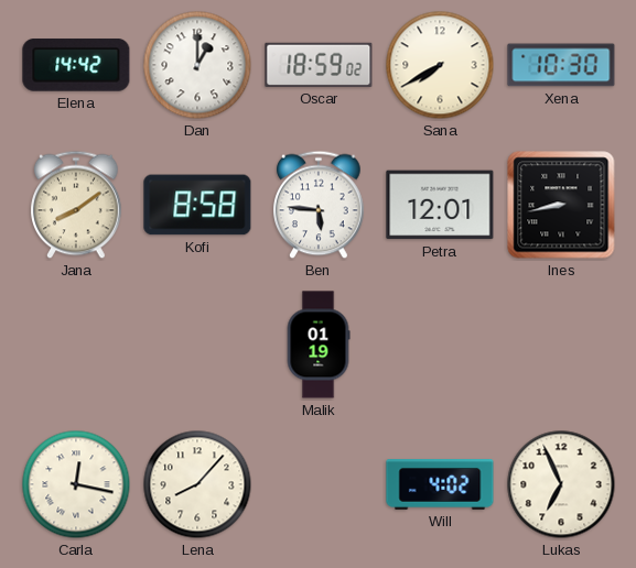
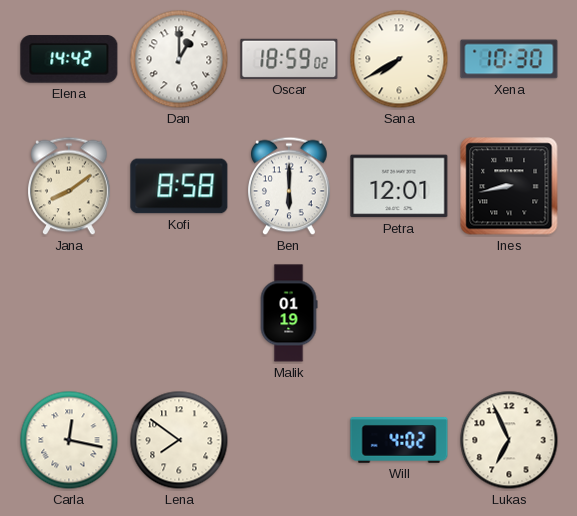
Ben: 5:46 -> 6:00
Lena: 8:07 -> 7:51
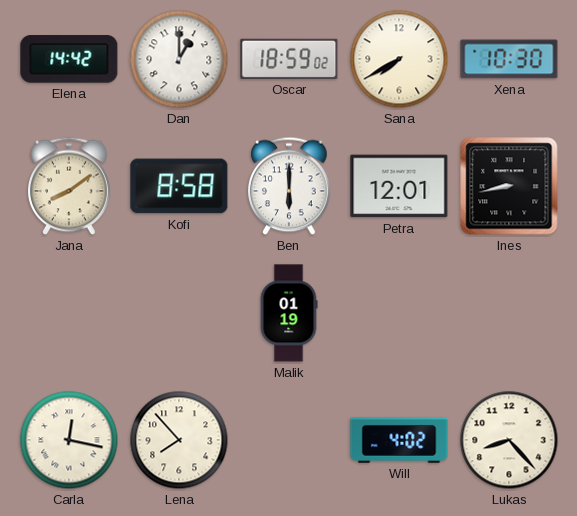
Lena: 7:51 -> 7:53
Lukas: 6:56 -> 8:23
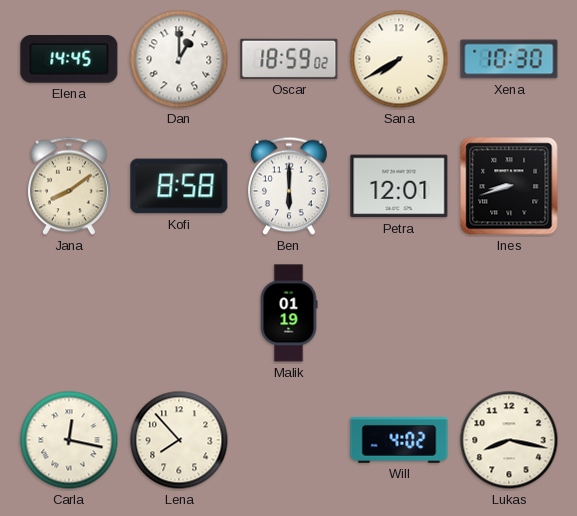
Elena: 14:42 -> 14:45
Ines: 8:43 -> 8:42
Lukas: 8:23 -> 8:17
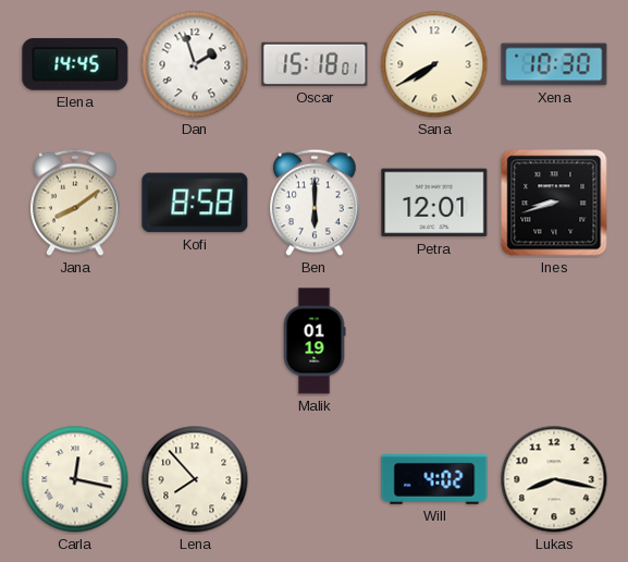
Dan: 1:00 -> 1:57
Oscar: 18:59 -> 15:18
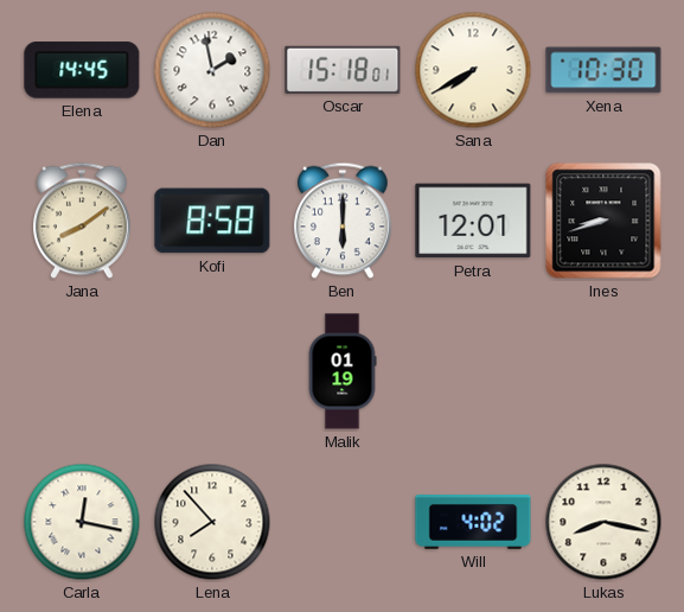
Dan: 1:57 -> 1:58
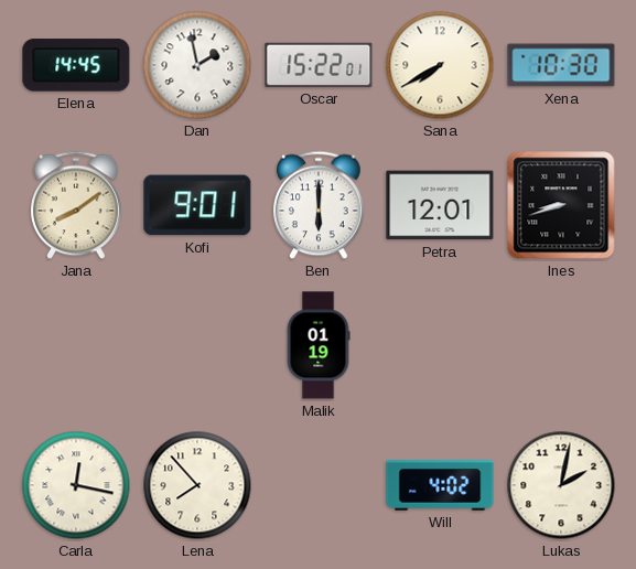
Oscar: 15:18 -> 15:22
Kofi: 8:58 -> 9:01
Lukas: 8:17 -> 2:02
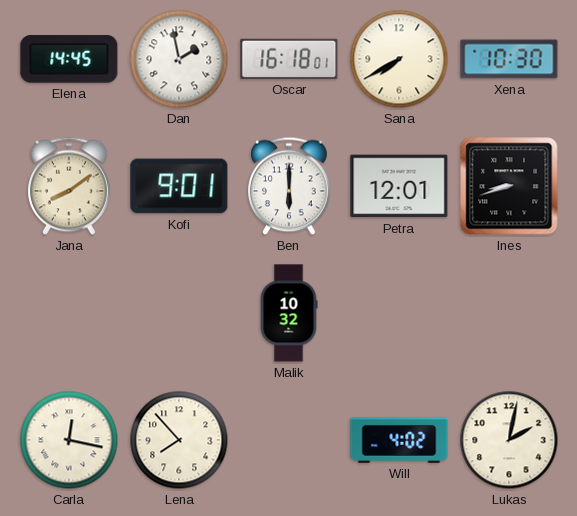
Oscar: 15:22 -> 16:18
Malik: 01:19 -> 10:32
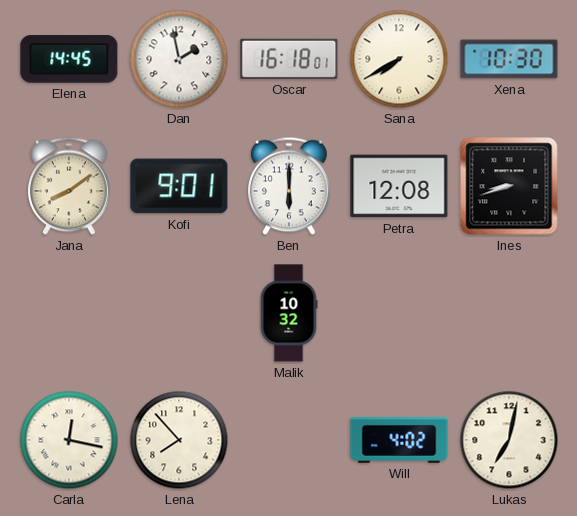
Petra: 12:01 -> 12:08
Lukas: 2:02 -> 7:02
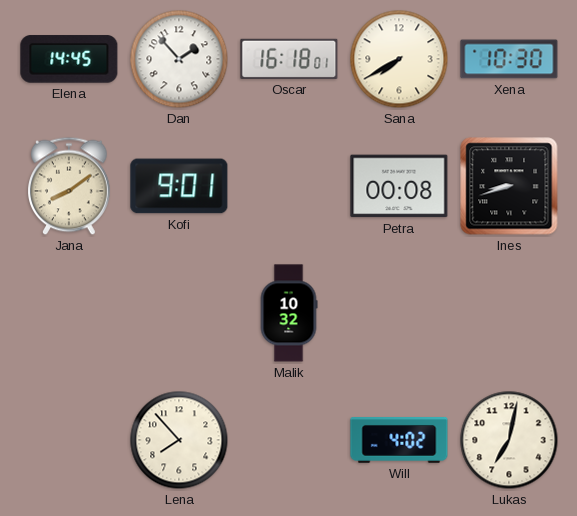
Dan: 1:58 -> 1:53
Ben: 6:00 -> none
Petra: 12:08 -> 00:08
Carla: 12:17 -> none
